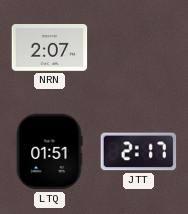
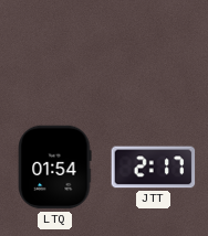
NRN: 2:07 -> none
LTQ: 01:51 -> 01:54
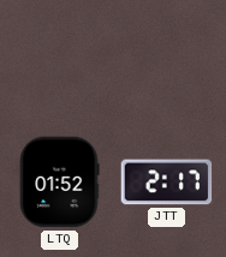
LTQ: 01:54 -> 01:52
